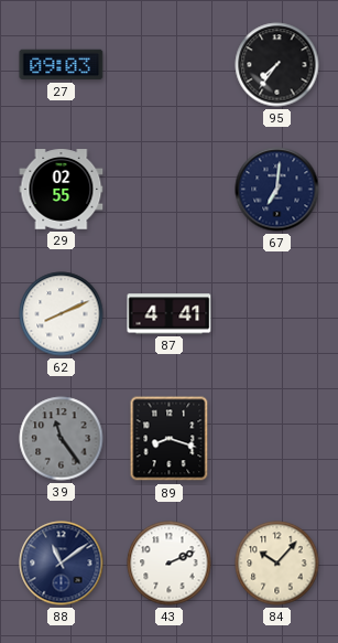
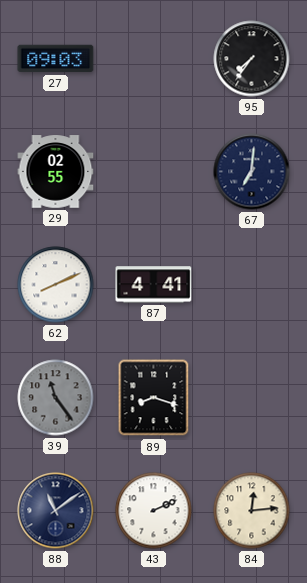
84: 10:07 -> 12:14
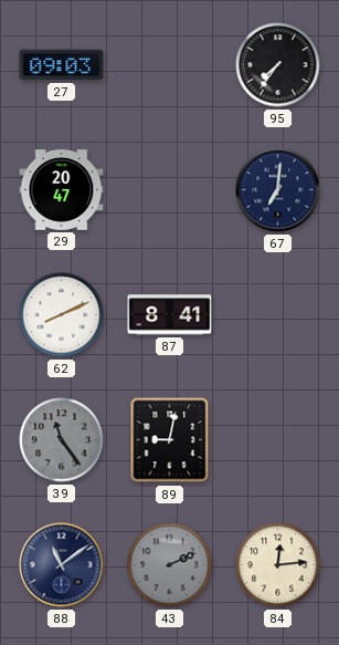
29: 02:55 -> 20:47
87: 4:41 -> 8:41
89: 8:18 -> 9:02
43 dial: white -> grey
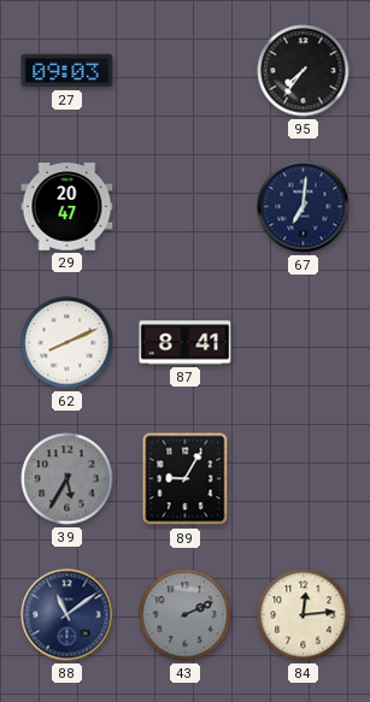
39: 11:24 -> 5:35
89: 9:02 -> 9:05
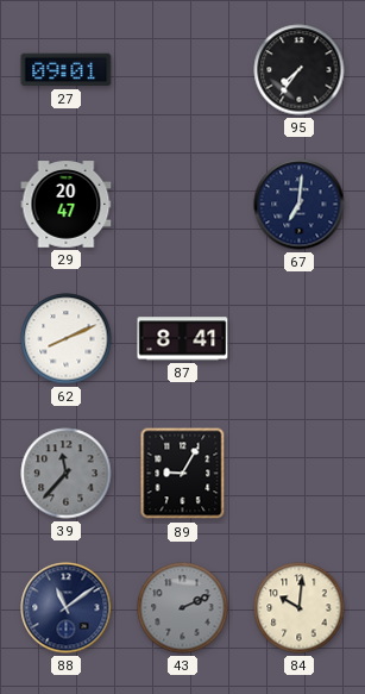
27: 09:03 -> 09:01
39: 5:35 -> 11:37
84: 12:14 -> 10:01
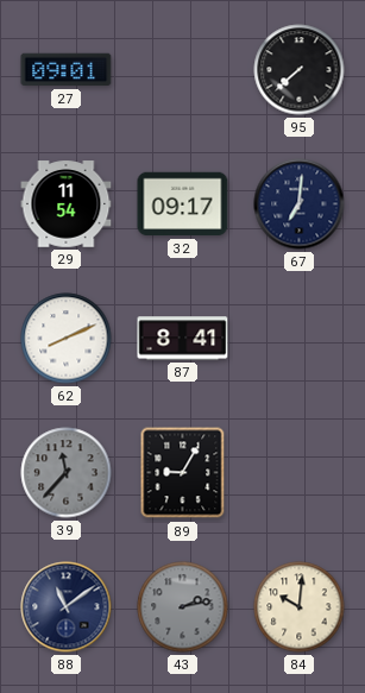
95: 7:36 -> 7:38
29: 20:47 -> 11:54
32: none -> 09:17
43: 2:11 -> 2:13
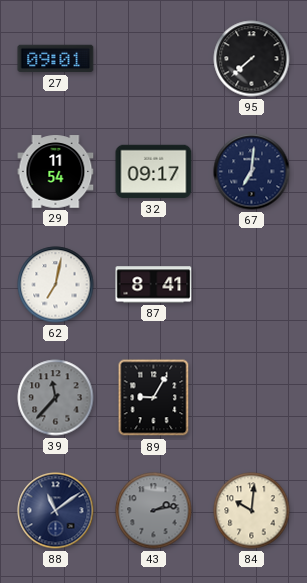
62: 8:11 -> 7:02
